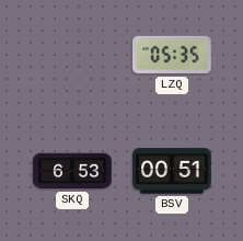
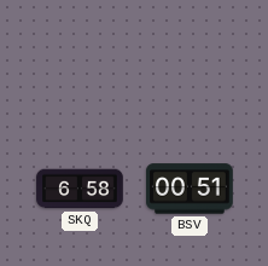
LZQ: 05:35 -> none
SKQ: 6:53 -> 6:58
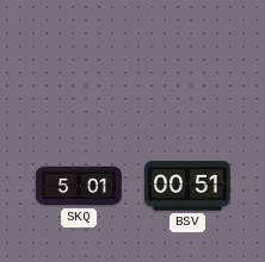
SKQ: 6:58 -> 5:01
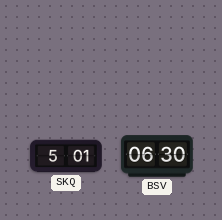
BSV: 00:51 -> 06:30
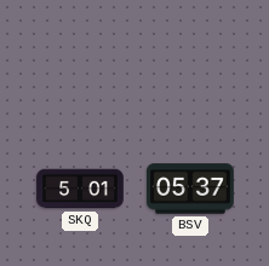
BSV: 06:30 -> 05:37
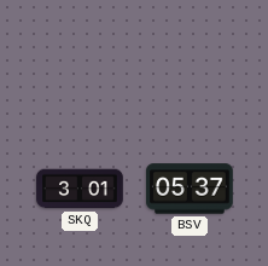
SKQ: 5:01 -> 3:01
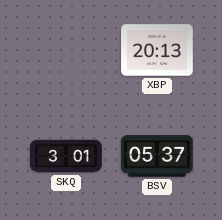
XBP: none -> 20:13
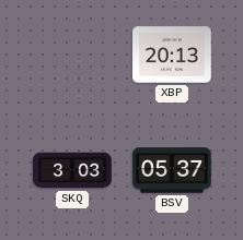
SKQ: 3:01 -> 3:03
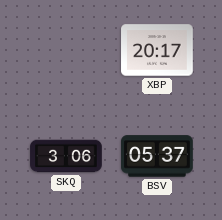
XBP: 20:13 -> 20:17
SKQ: 3:03 -> 3:06
